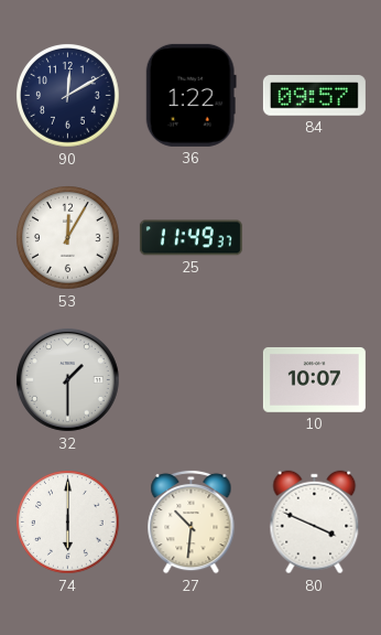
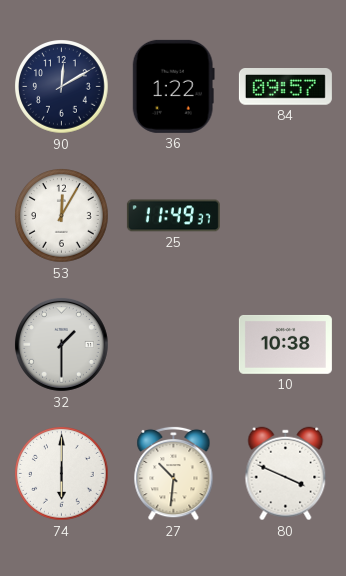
10: 10:07 -> 10:38
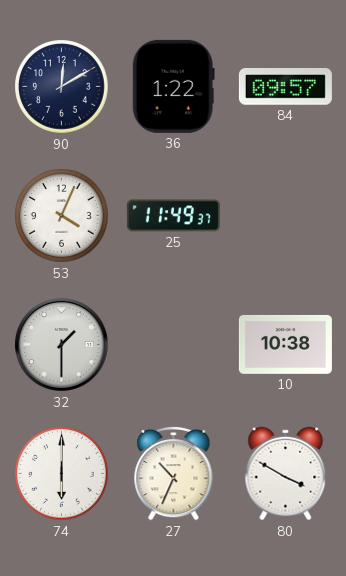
53: 12:05 -> 4:04
27: 10:31 -> 10:34
80: 3:49 -> 3:50
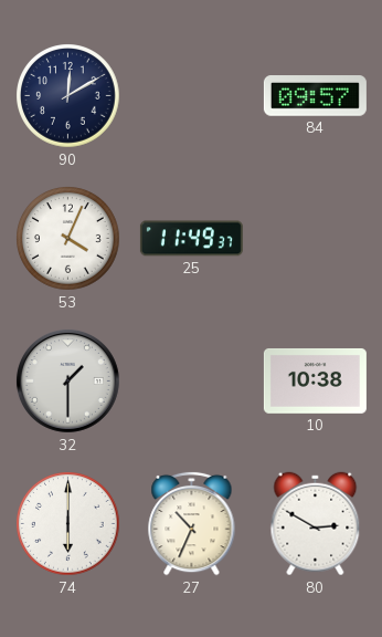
36: 1:22 -> none
80: 3:50 -> 2:50
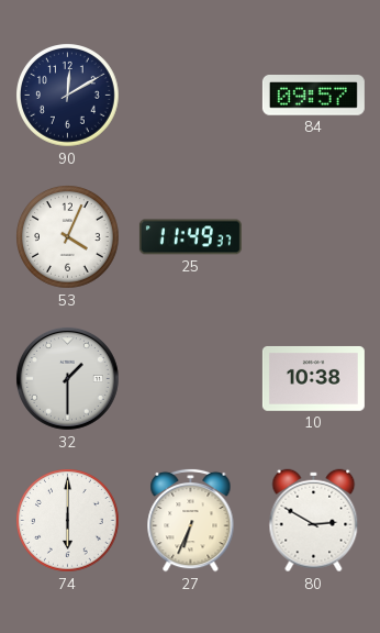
27: 10:34 -> 6:34
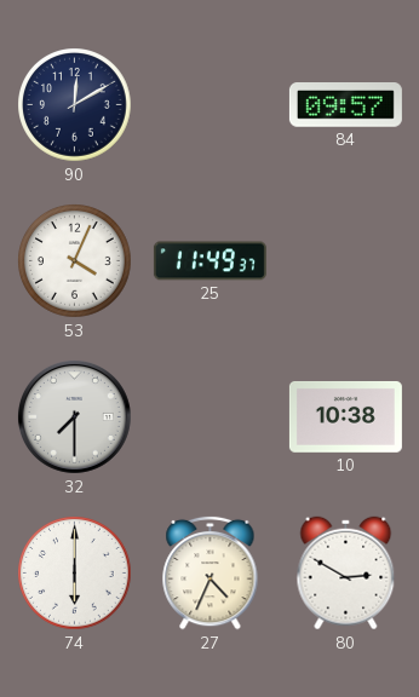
32: 1:30 -> 7:30
27: 6:34 -> 4:34
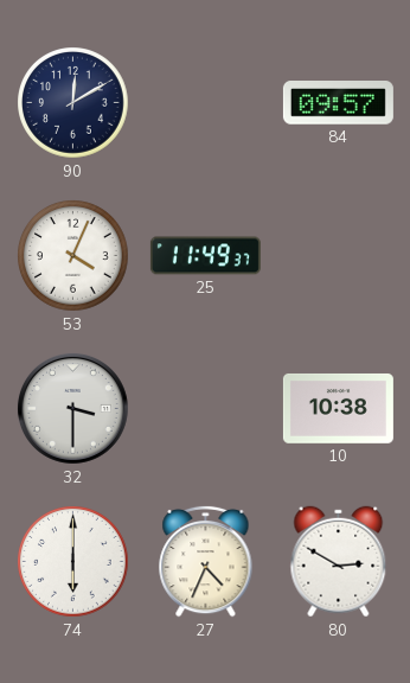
32: 7:30 -> 3:30
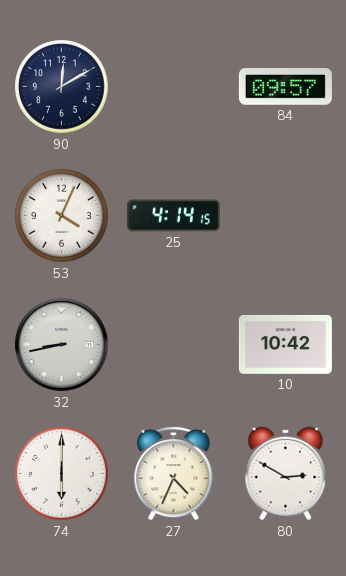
25: 11:49 -> 4:14
32: 3:30 -> 8:43
10: 10:38 -> 10:42
